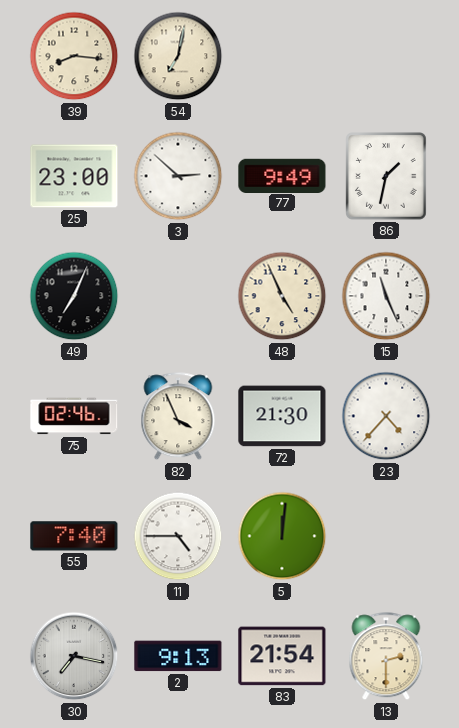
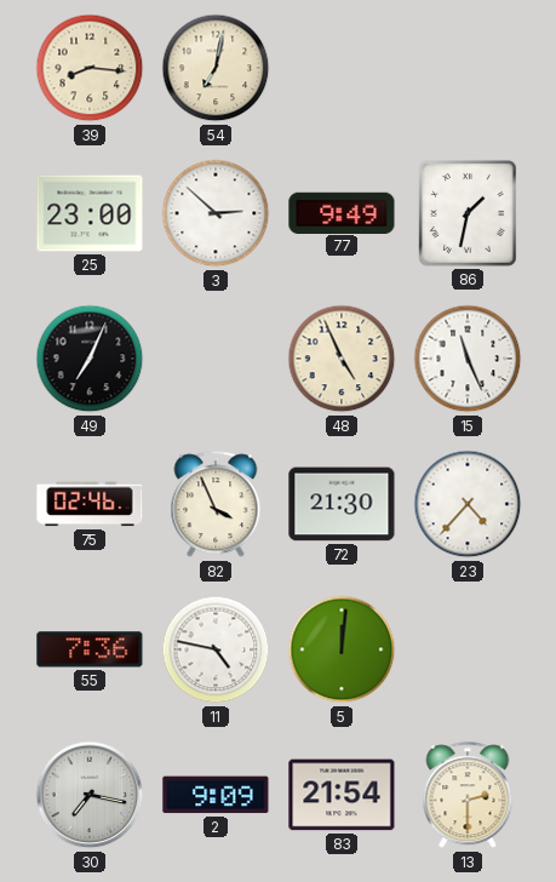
55: 7:40 -> 7:36
11: 4:45 -> 4:47
2: 9:13 -> 9:09
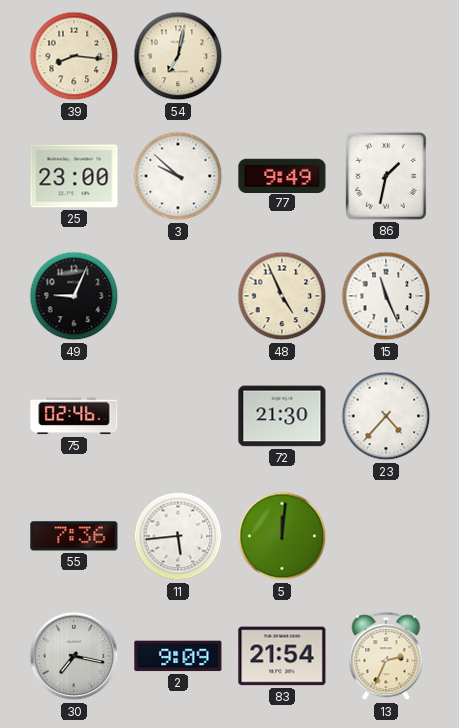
3: 2:52 -> 9:52
49: 7:04 -> 9:04
82: 3:56 -> none
11: 4:47 -> 5:44
13: 2:30 -> 2:34
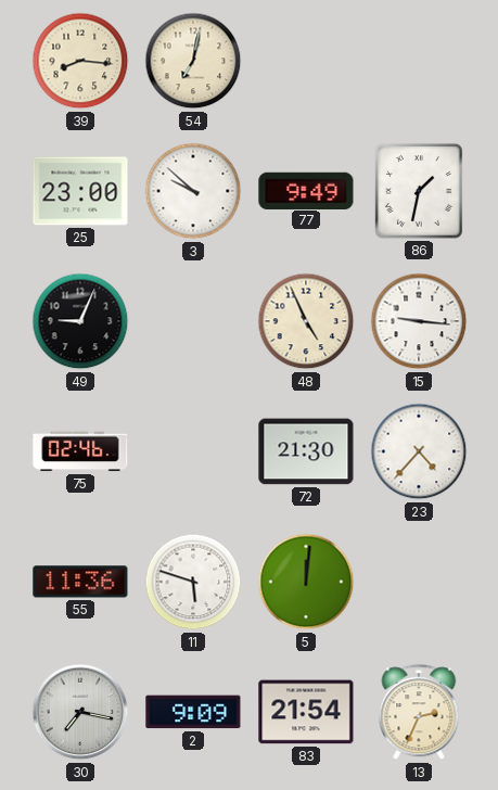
15: 11:26 -> 9:16
55: 7:36 -> 11:36
11: 5:44 -> 5:48
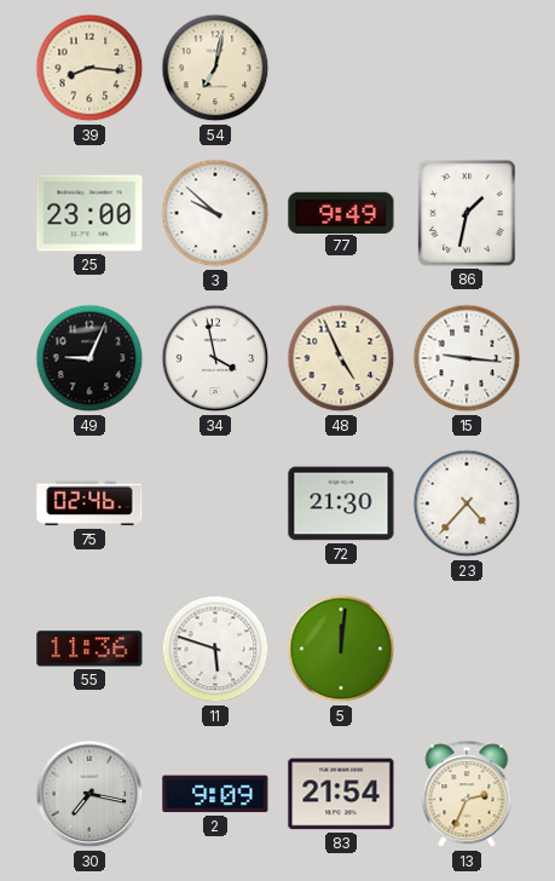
34: none -> 3:58
